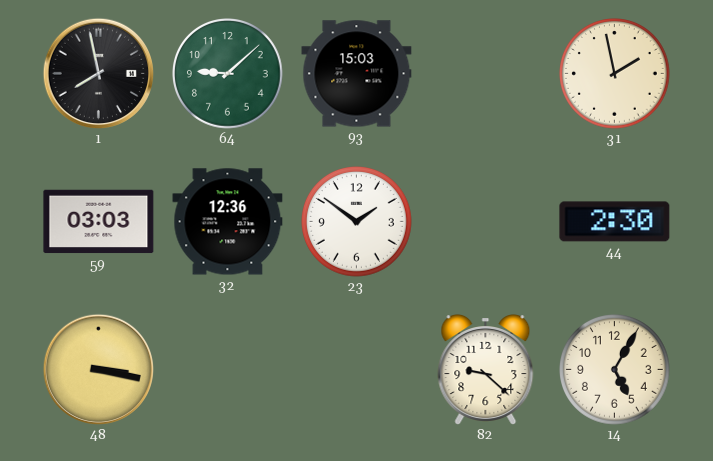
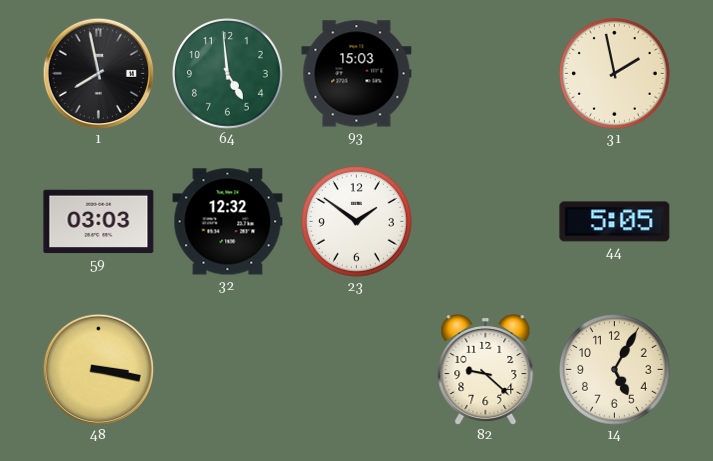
64: 9:08 -> 4:59
32: 12:36 -> 12:32
44: 2:30 -> 5:05
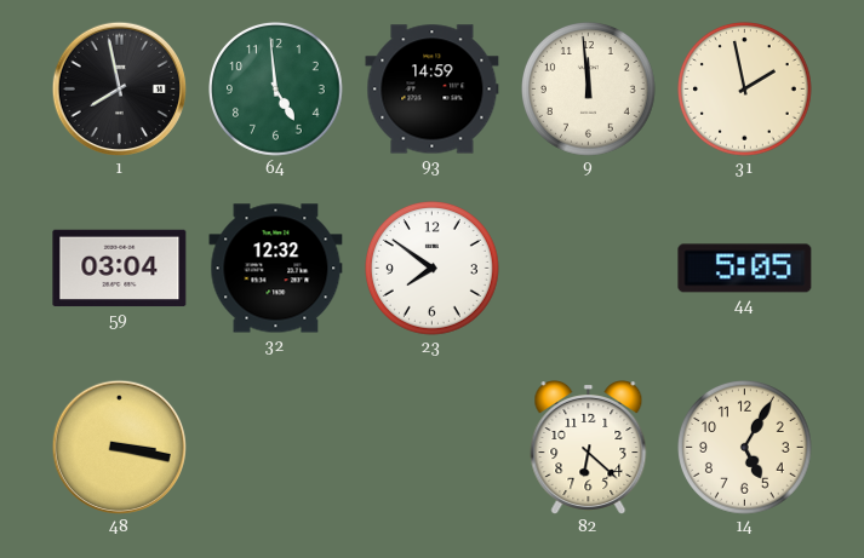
93: 15:03 -> 14:59
9: none -> 11:59
59: 03:03 -> 03:04
23: 1:51 -> 7:51
82: 9:22 -> 6:22
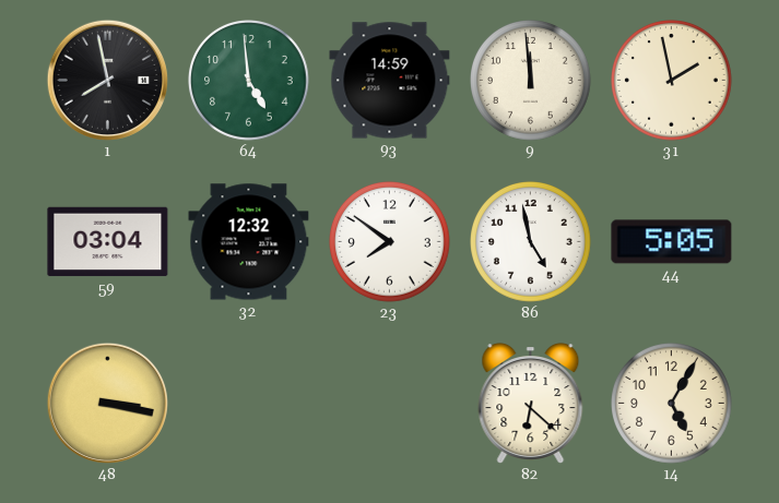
86: none -> 4:58
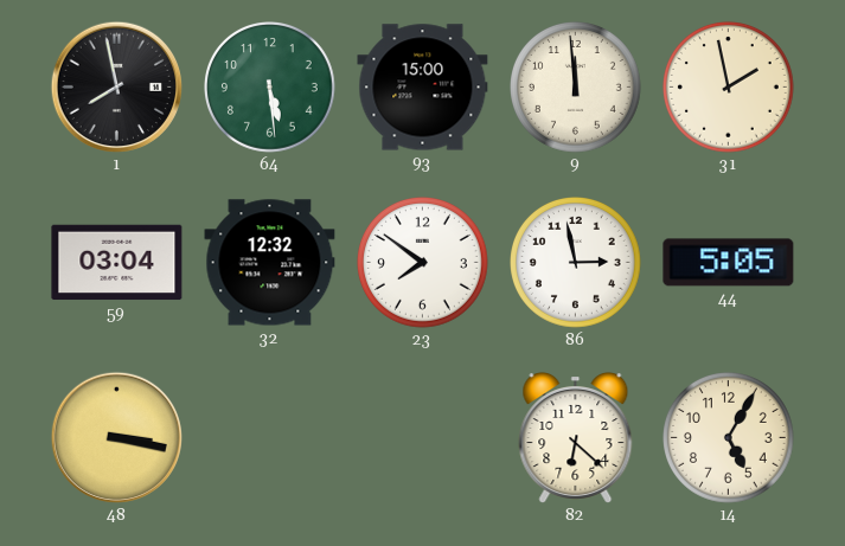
64: 4:59 -> 5:29
93: 14:59 -> 15:00
86: 4:58 -> 2:58
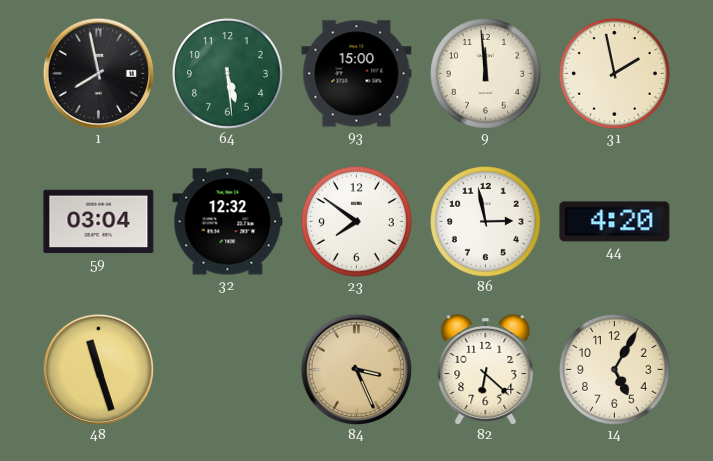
44: 5:05 -> 4:20
48: 3:17 -> 11:27
84: none -> 3:26
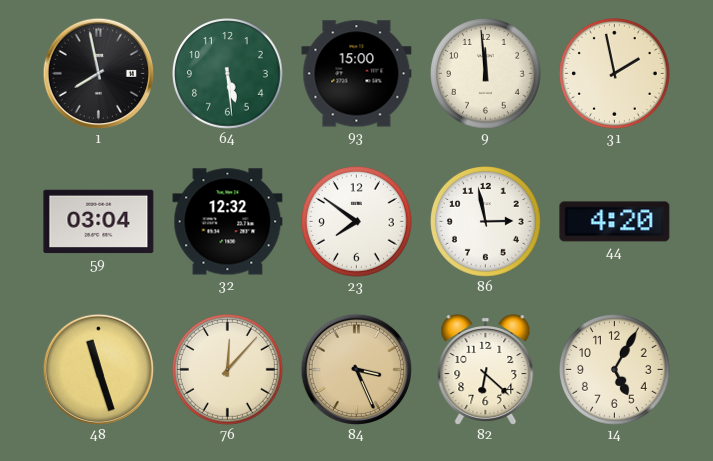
76: none -> 12:07
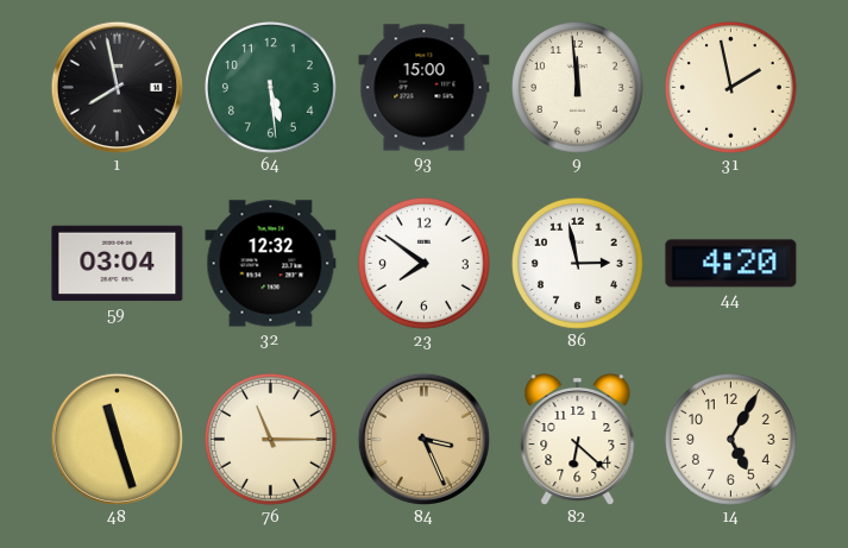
76: 12:07 -> 11:15
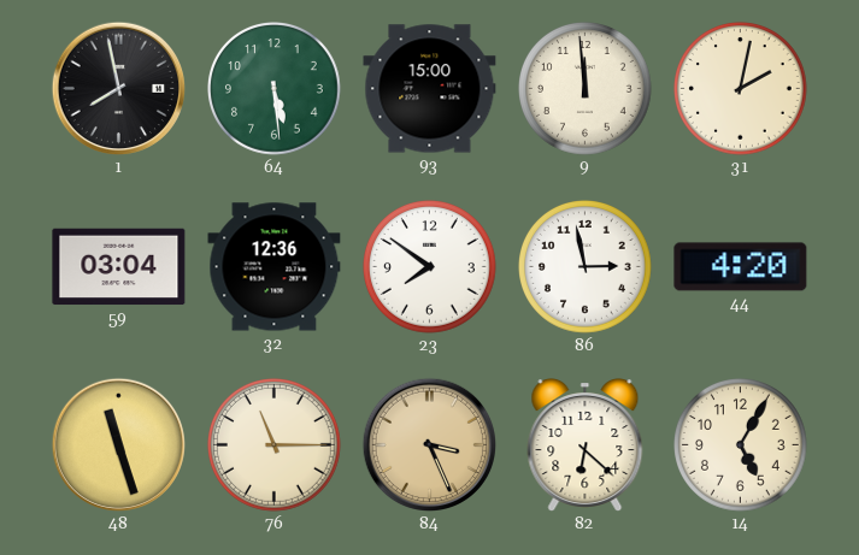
31: 1:58 -> 2:02
32: 12:32 -> 12:36
